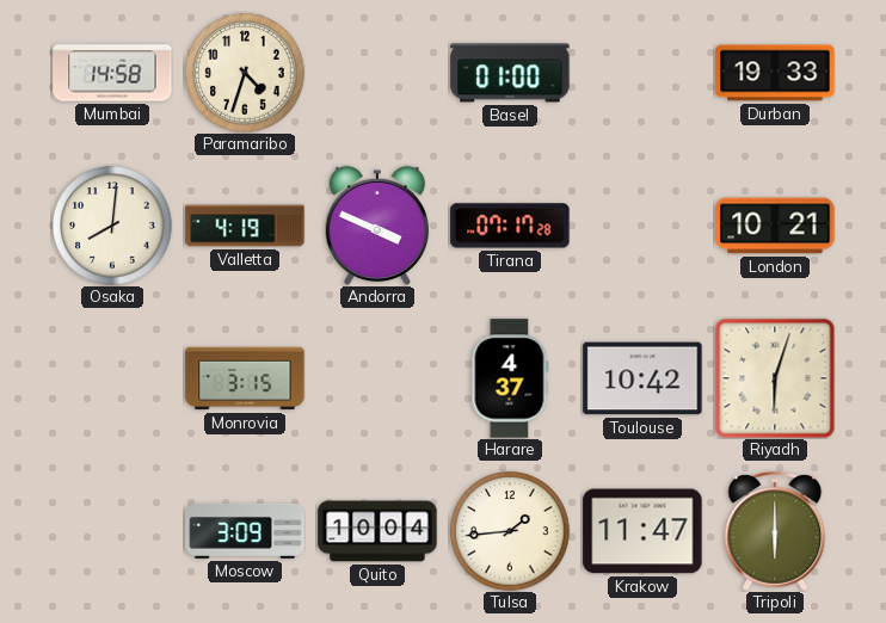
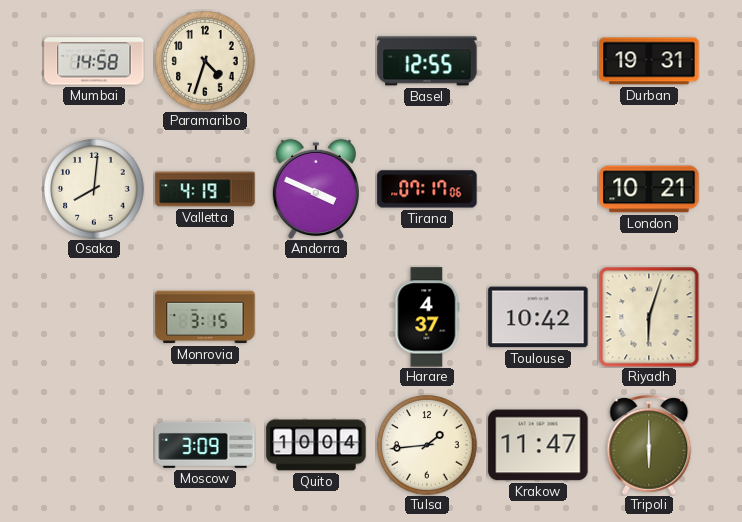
Basel: 01:00 -> 12:55
Durban: 19:33 -> 19:31
Tirana: 07:17:28 -> 07:17:06
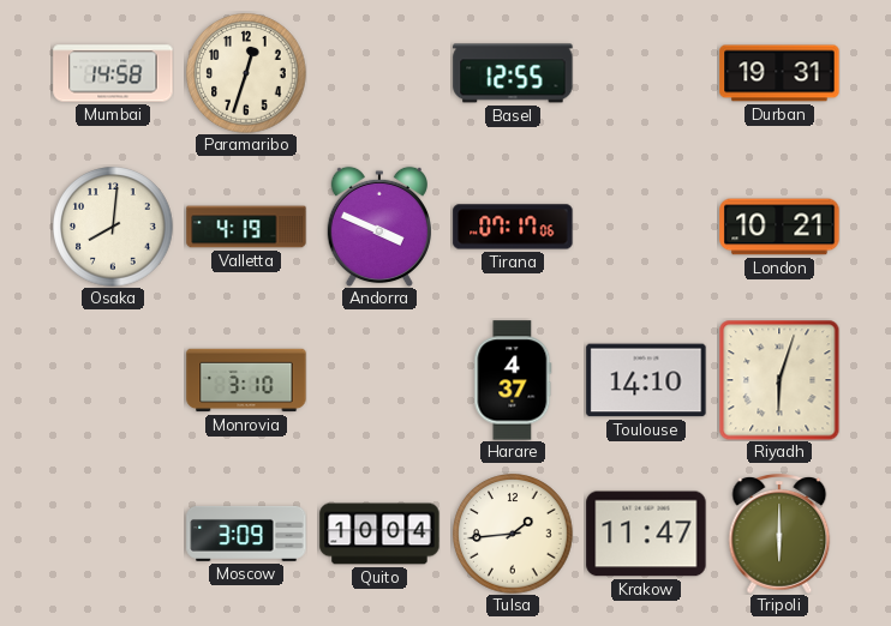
Paramaribo: 4:33 -> 12:33
Monrovia: 3:15 -> 3:10
Toulouse: 10:42 -> 14:10
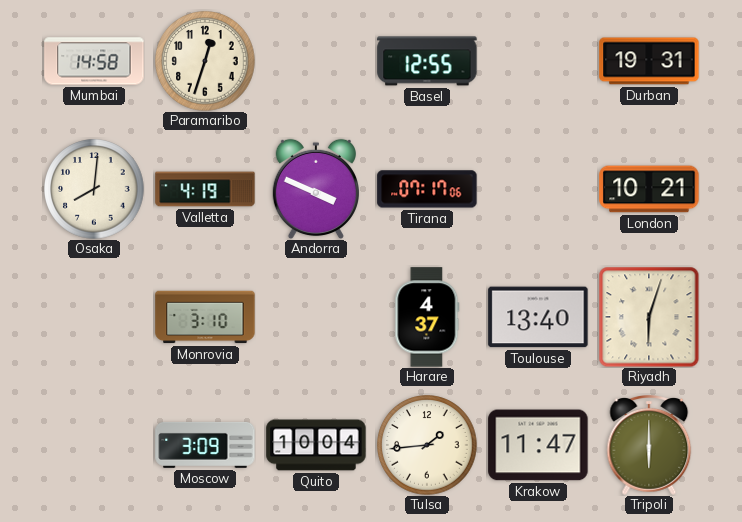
Toulouse: 14:10 -> 13:40
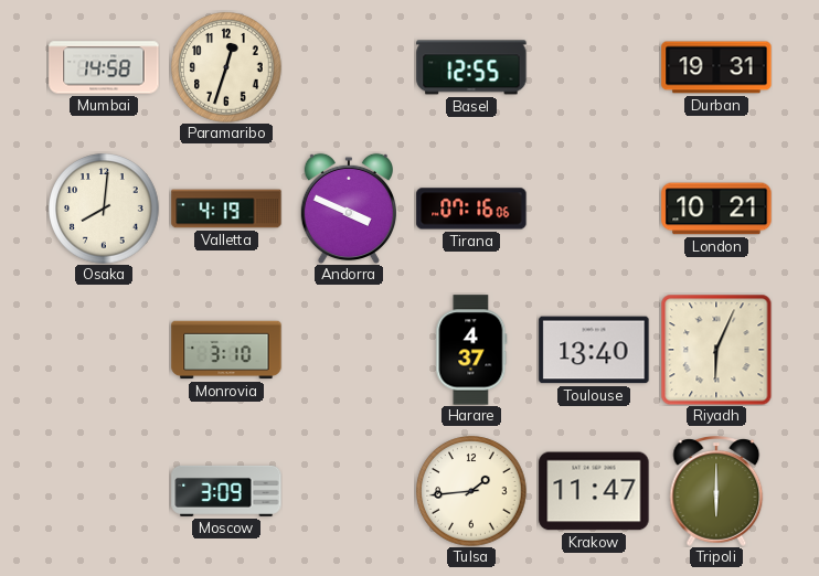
Tirana: 07:17 -> 07:16
Riyadh: 6:03 -> 6:04
Quito: 10:04 -> none
